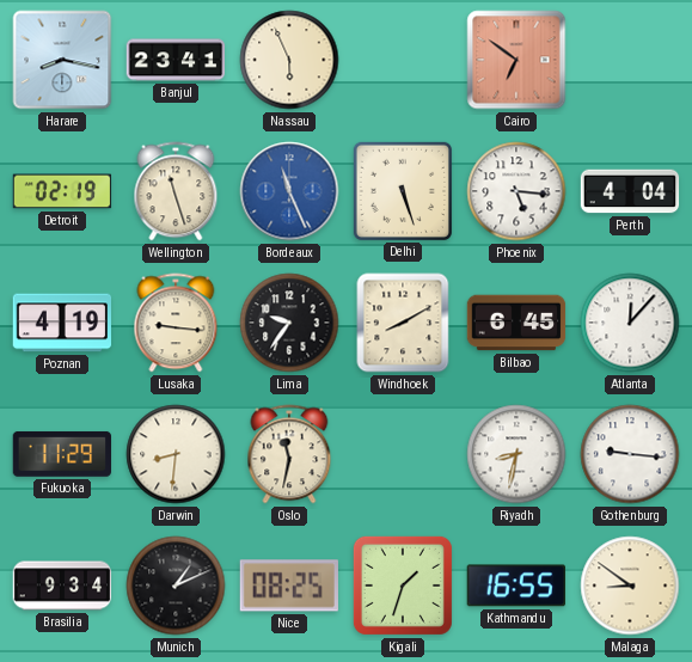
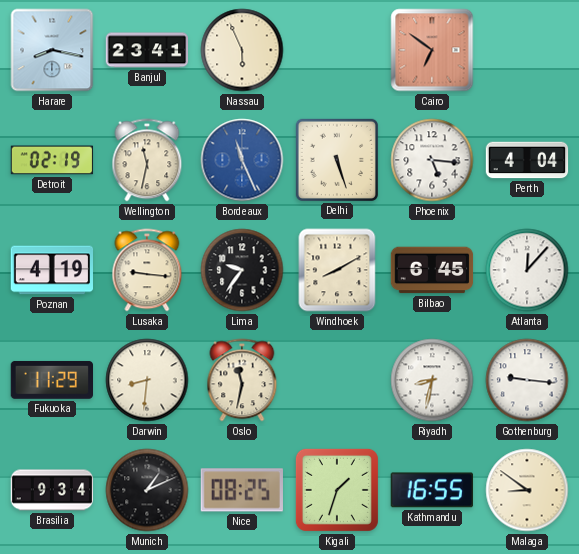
Wellington: 11:27 -> 11:32
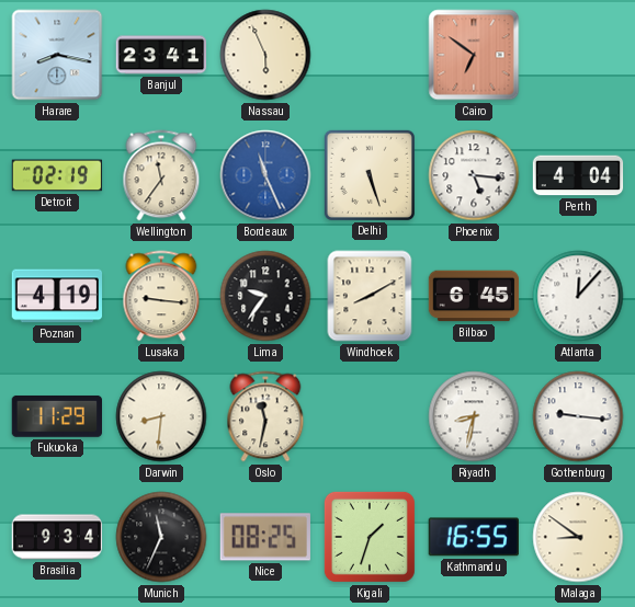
Wellington: 11:32 -> 11:36
Munich: 1:11 -> 11:34
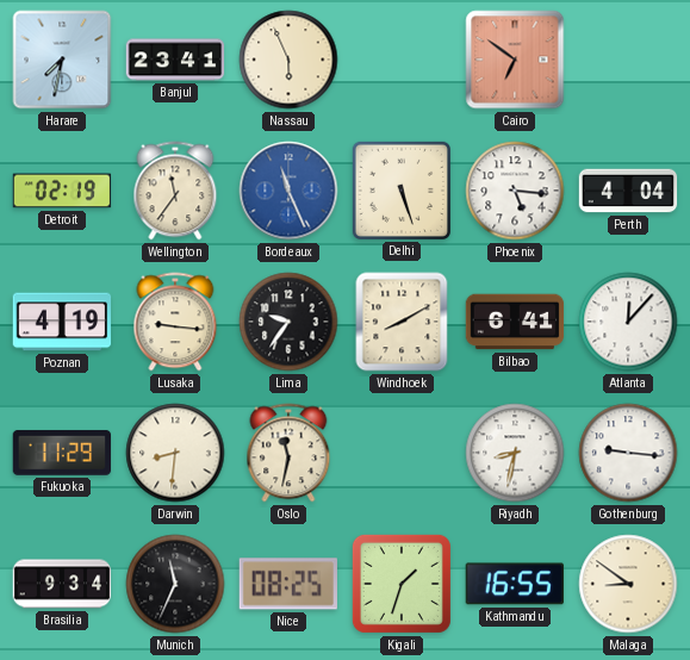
Harare: 8:17 -> 7:32
Bilbao: 6:45 -> 6:41
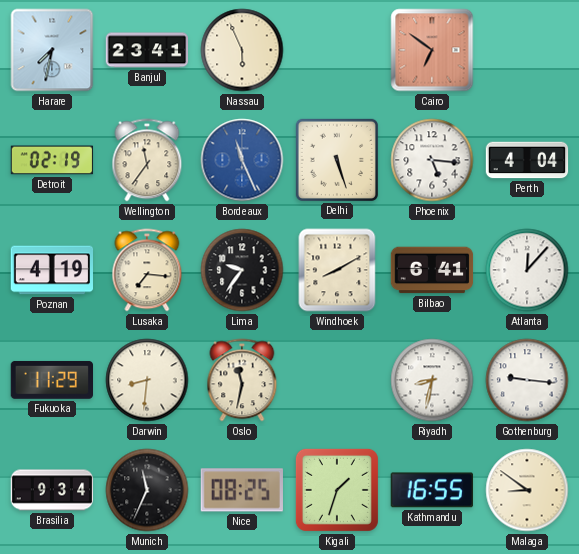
Lusaka: 9:16 -> 7:16
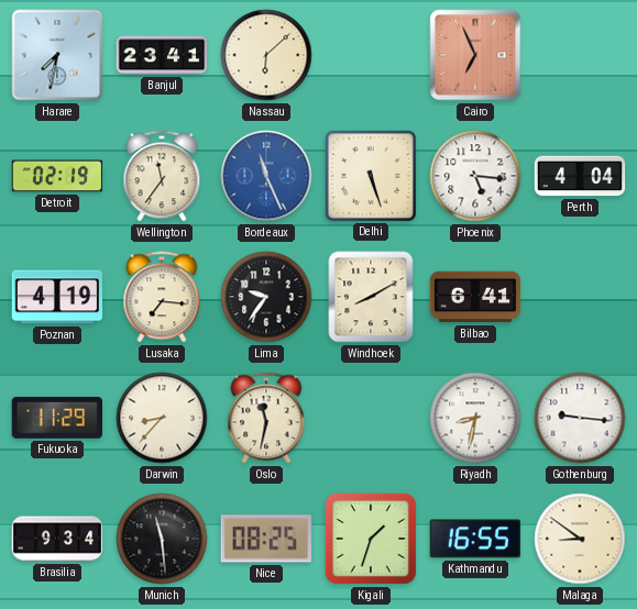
Nassau: 5:56 -> 6:08
Cairo: 6:51 -> 6:56
Atlanta: 12:07 -> none
Darwin: 8:31 -> 8:37
Munich: 11:34 -> 11:29
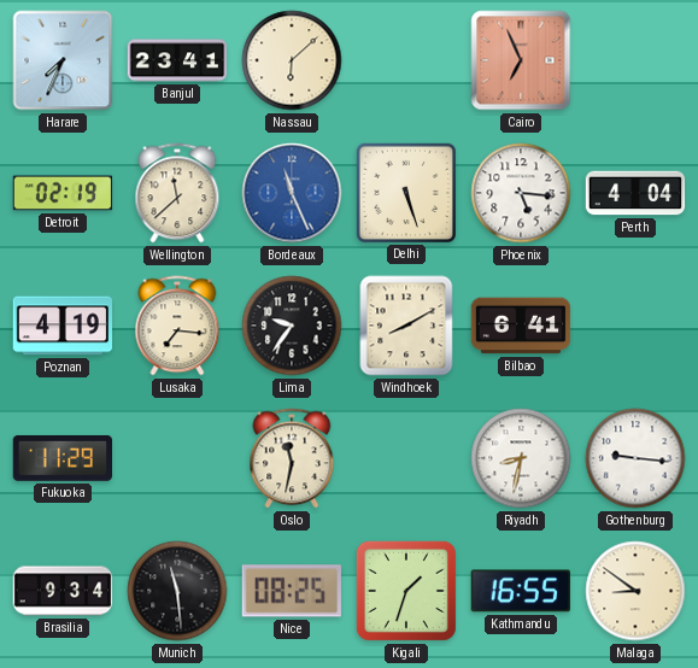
Harare: 7:32 -> 7:34
Wellington: 11:36 -> 11:38
Darwin: 8:37 -> none
